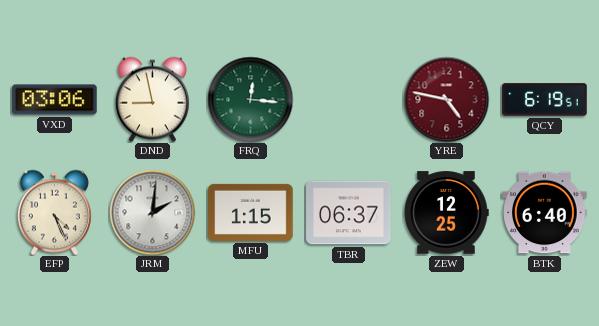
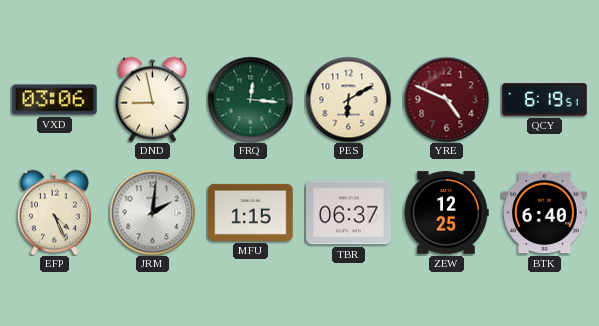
PES: none -> 6:10
YRE: 4:47 -> 4:49
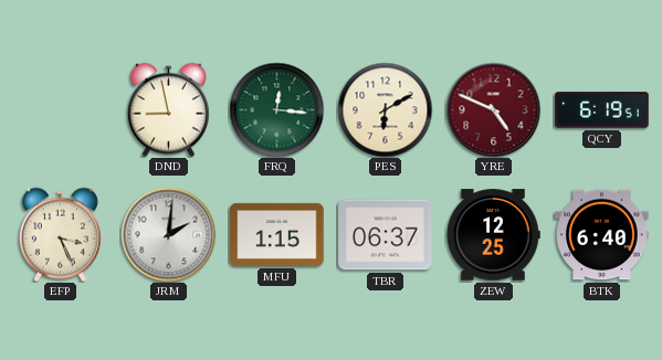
VXD: 03:06 -> none
EFP: 4:26 -> 3:26
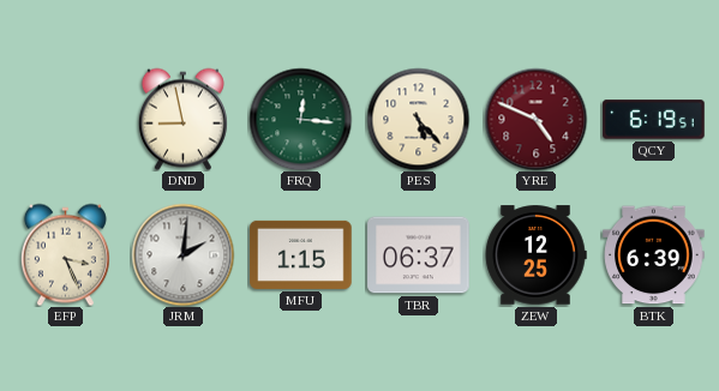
PES: 6:10 -> 5:23
BTK: 6:40 -> 6:39
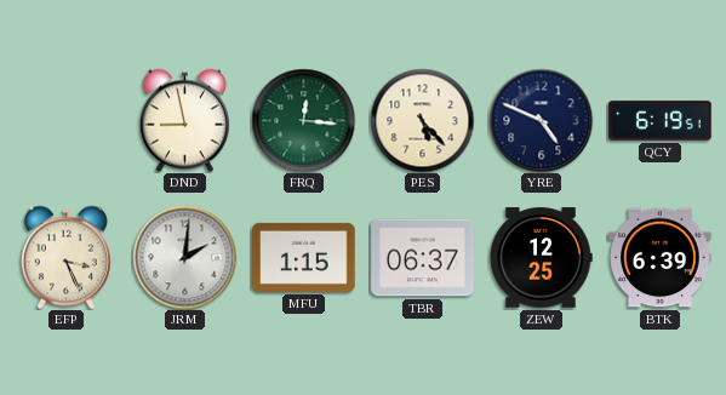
YRE dial: burgundy -> navy
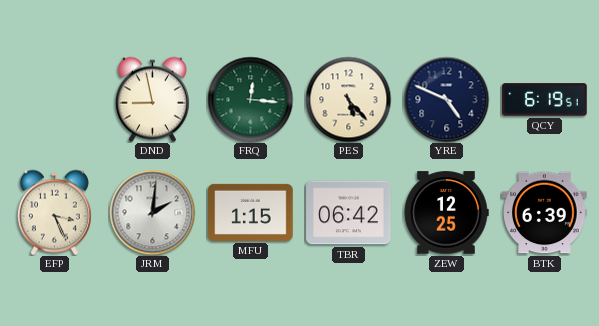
TBR: 06:37 -> 06:42
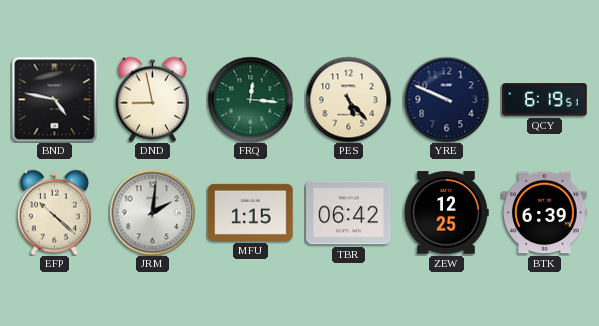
BND: none -> 4:47
YRE: 4:49 -> 9:49
EFP: 3:26 -> 10:22
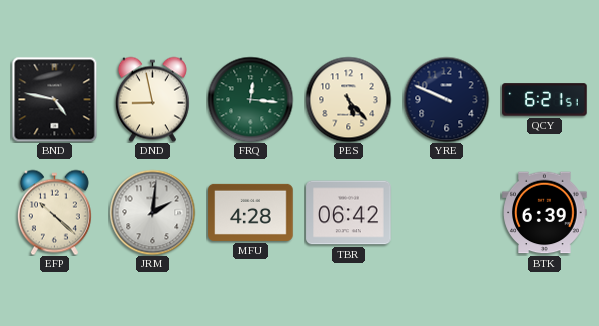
QCY: 6:19 -> 6:21
MFU: 1:15 -> 4:28
ZEW: 12:25 -> none
